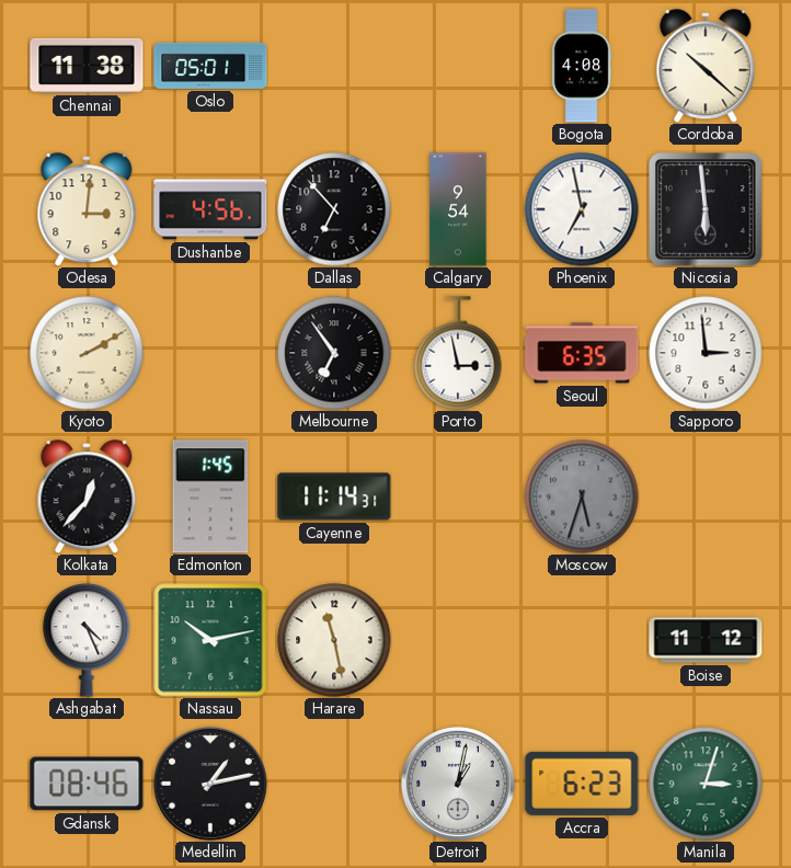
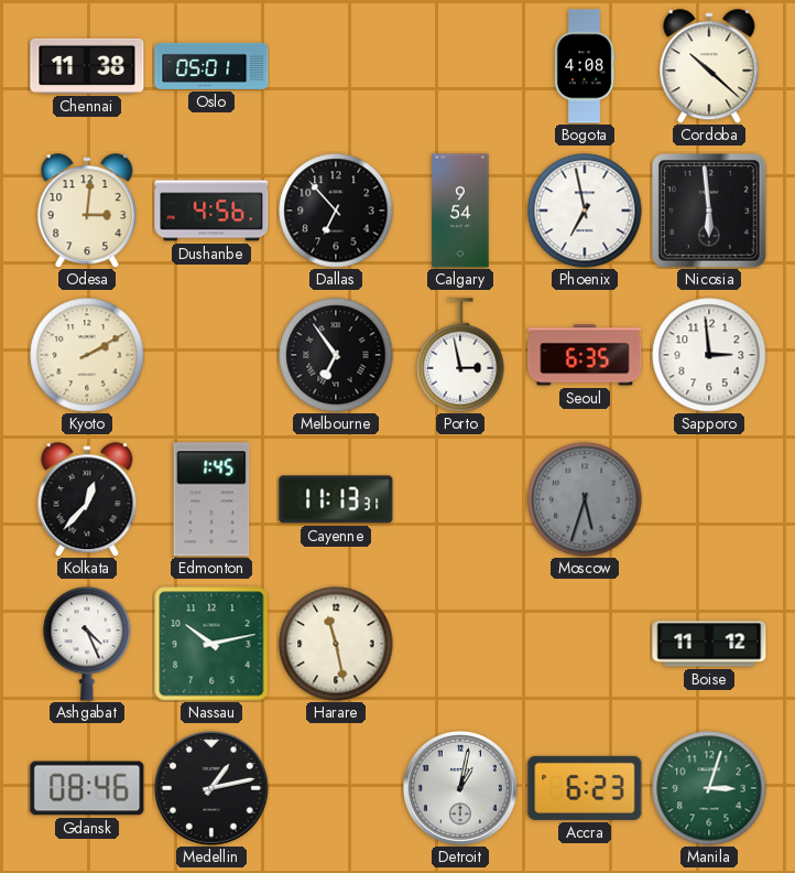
Cayenne: 11:14 -> 11:13
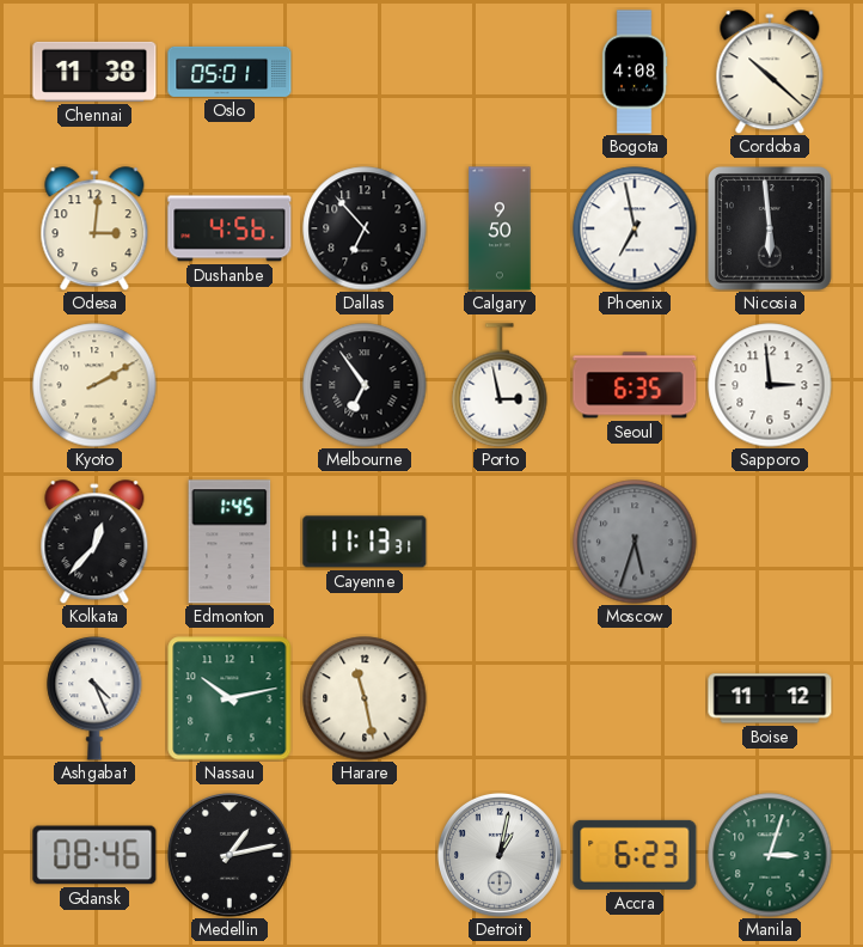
Calgary: 9:54 -> 9:50
